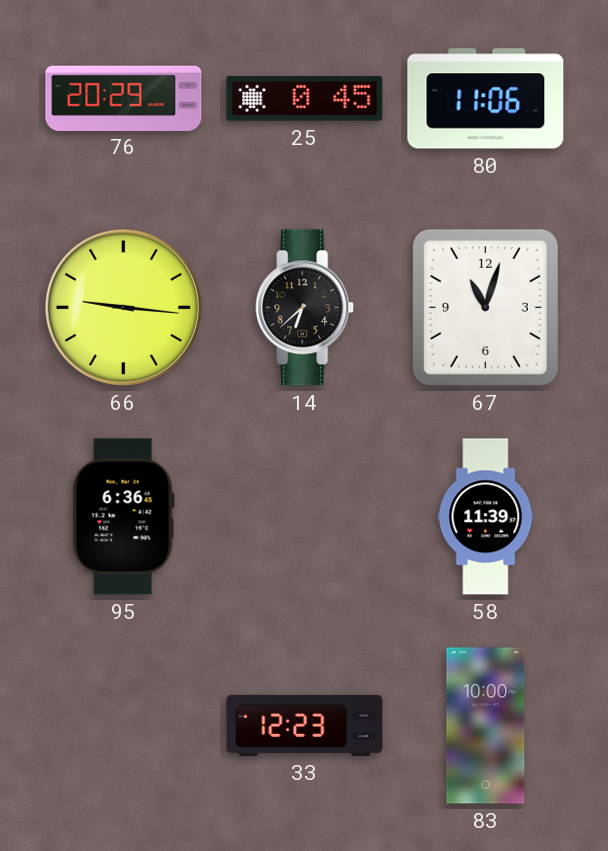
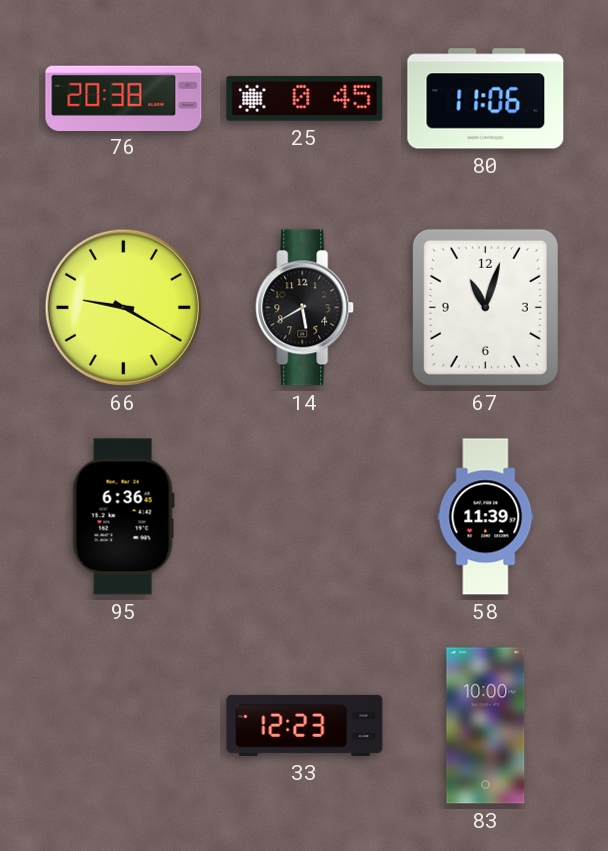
76: 20:29 -> 20:38
66: 9:16 -> 9:20
14: 6:38 -> 5:40
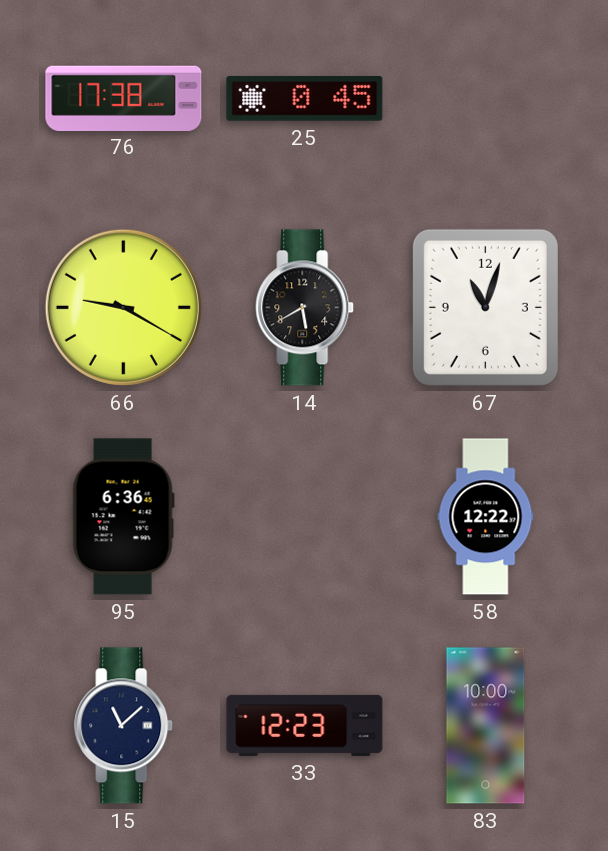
76: 20:38 -> 17:38
80: 11:06 -> none
58: 11:39 -> 12:22
15: none -> 11:08
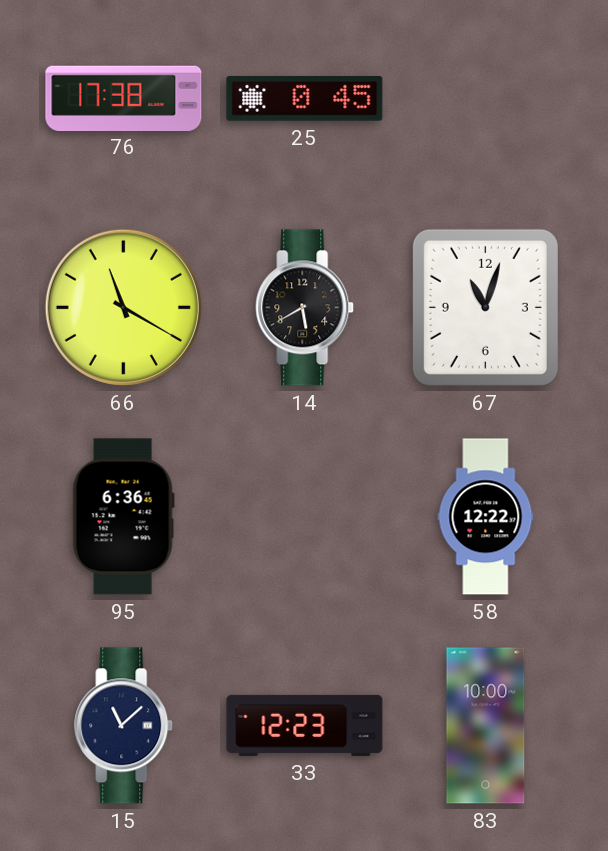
66: 9:20 -> 11:20
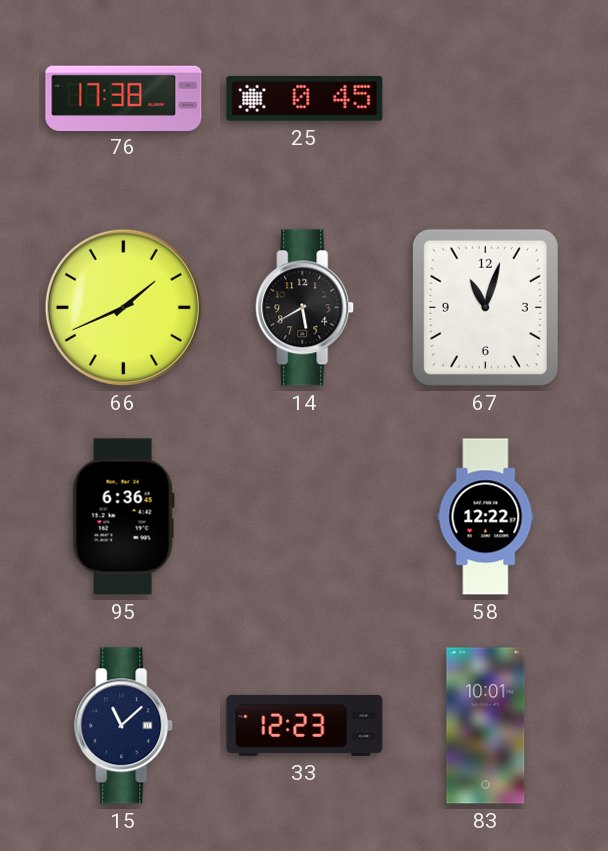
66: 11:20 -> 1:41
83: 10:00 -> 10:01
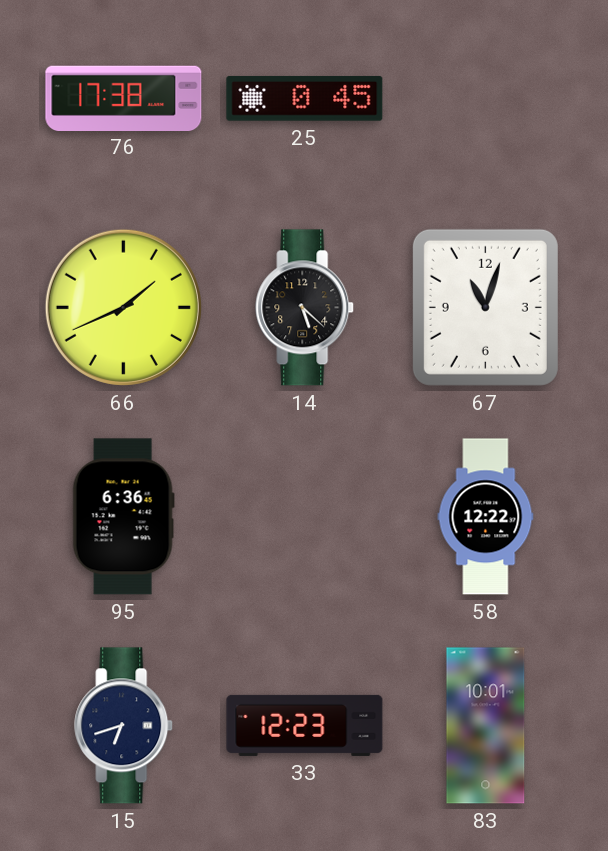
14: 5:40 -> 5:22
15: 11:08 -> 6:42
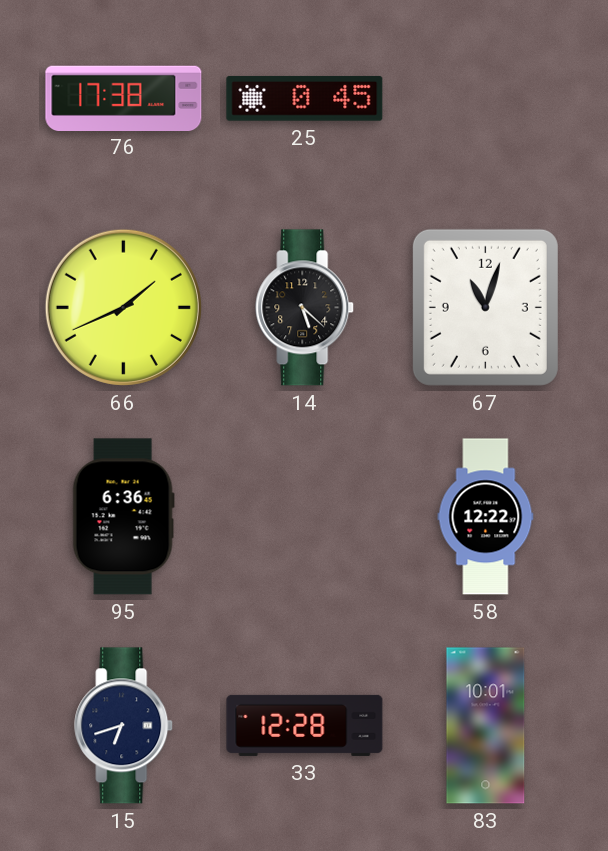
33: 12:23 -> 12:28
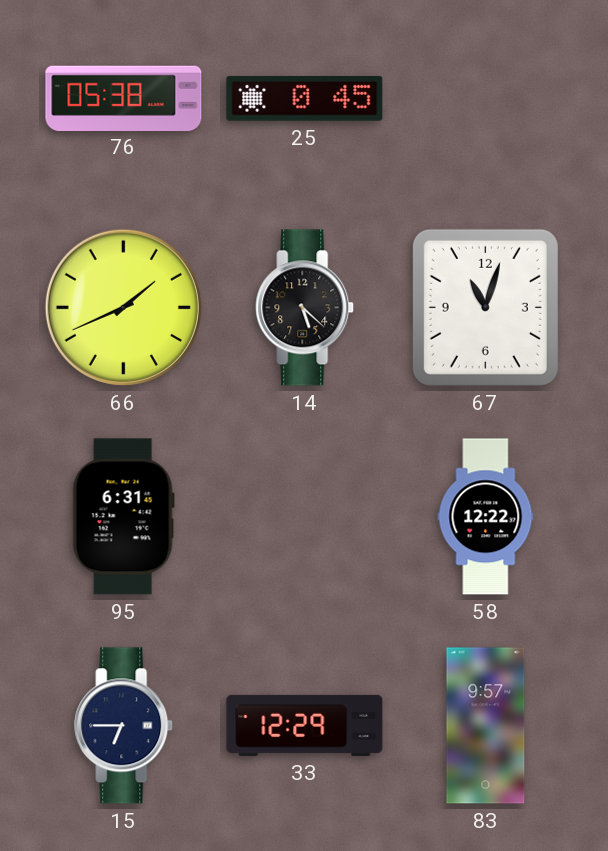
76: 17:38 -> 05:38
95: 6:36 -> 6:31
15: 6:42 -> 6:45
33: 12:28 -> 12:29
83: 10:01 -> 9:57
